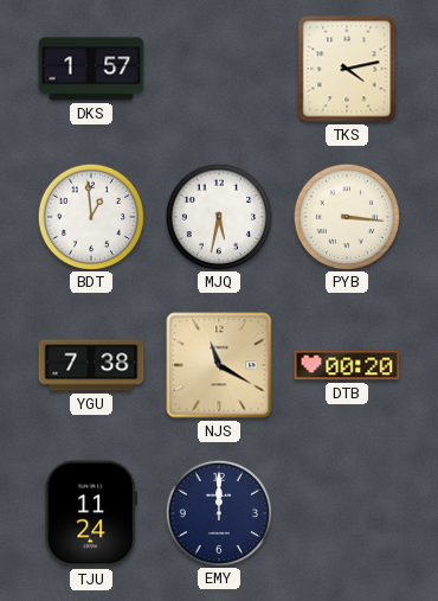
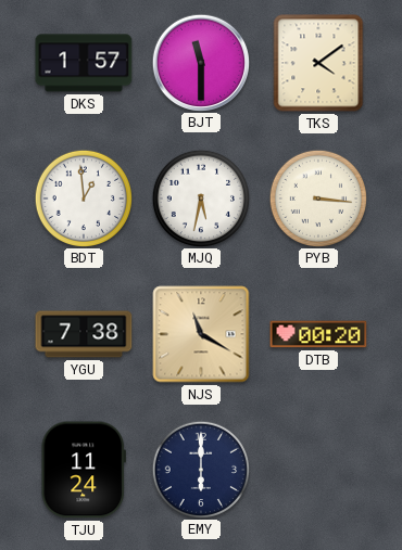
BJT: none -> 11:30
TKS: 4:13 -> 4:09
EMY: 12:00 -> 6:00
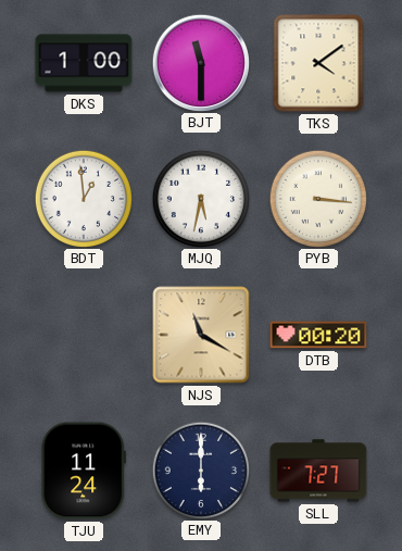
DKS: 1:57 -> 1:00
YGU: 7:38 -> none
SLL: none -> 7:27
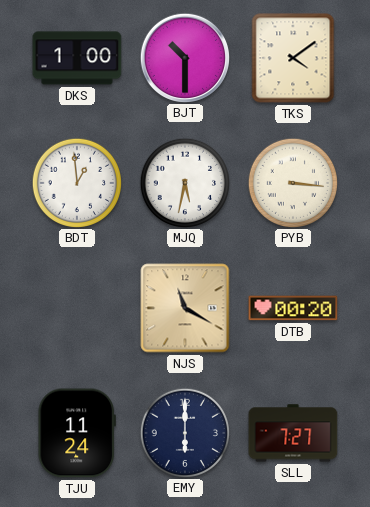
BJT: 11:30 -> 10:30
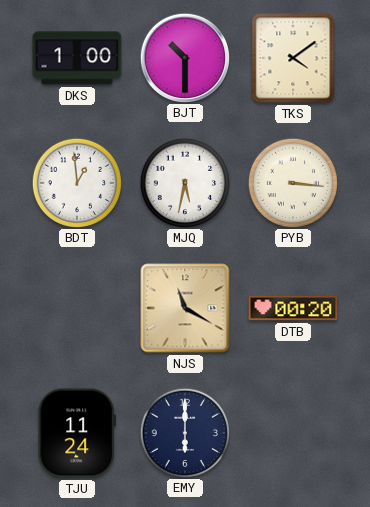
SLL: 7:27 -> none
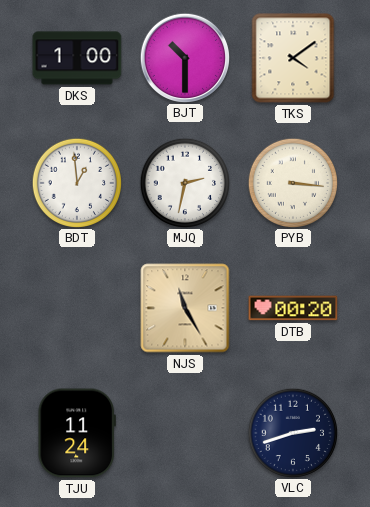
MJQ: 5:32 -> 2:32
NJS: 11:20 -> 11:25
EMY: 6:00 -> none
VLC: none -> 2:42
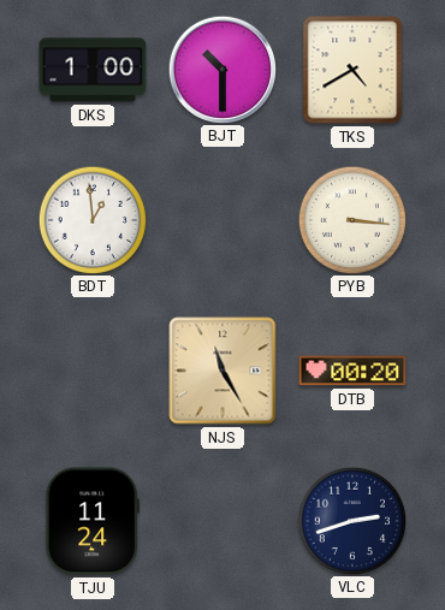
TKS: 4:09 -> 4:40
MJQ: 2:32 -> none
